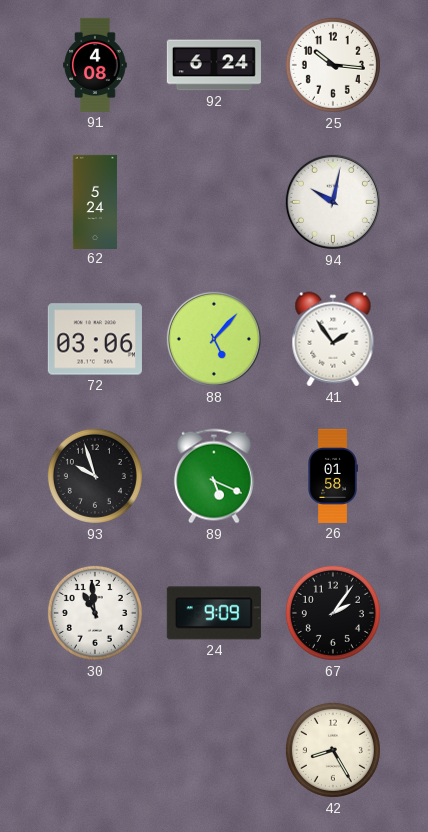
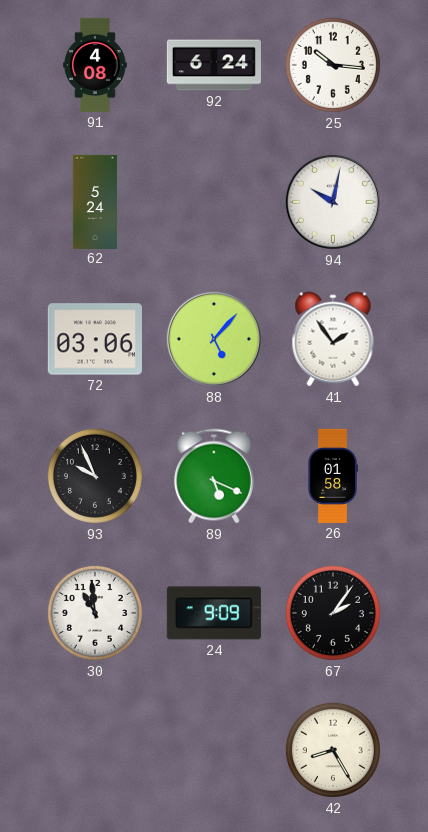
93: 9:57 -> 9:56
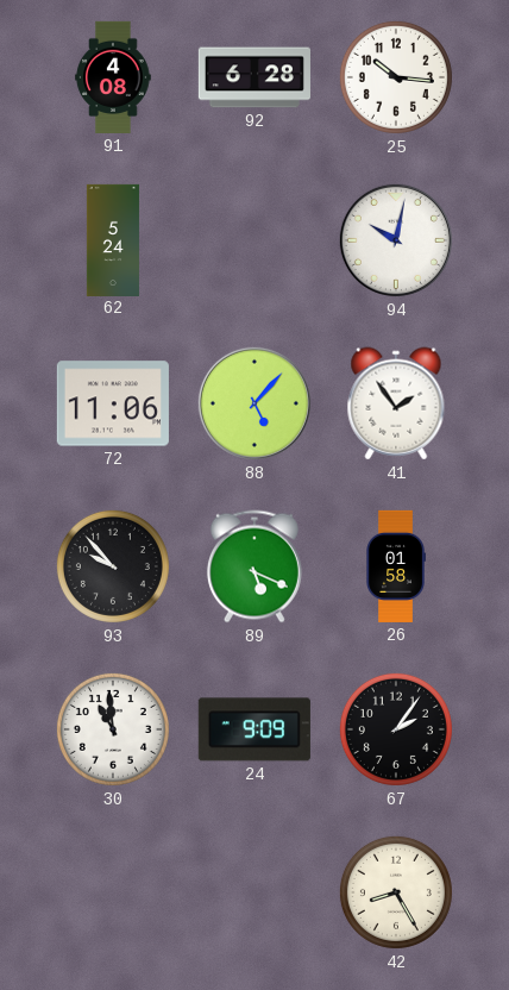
92: 6:24 -> 6:28
72: 03:06 -> 11:06
93: 9:56 -> 9:53
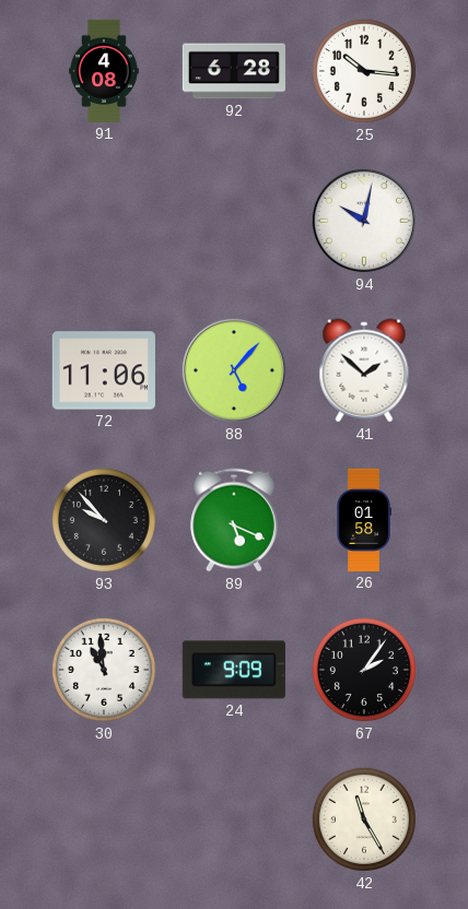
62: 5:24 -> none
41: 1:54 -> 1:52
42: 8:25 -> 11:25
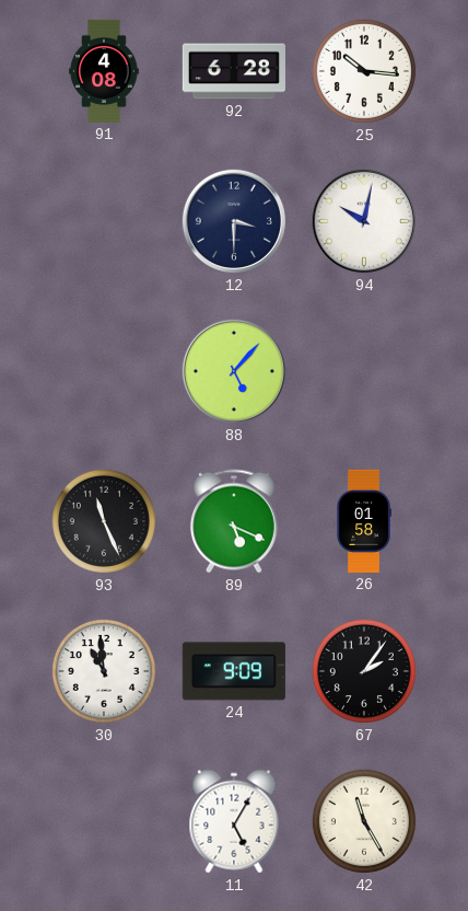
12: none -> 3:30
72: 11:06 -> none
41: 1:52 -> none
93: 9:53 -> 11:26
11: none -> 5:05
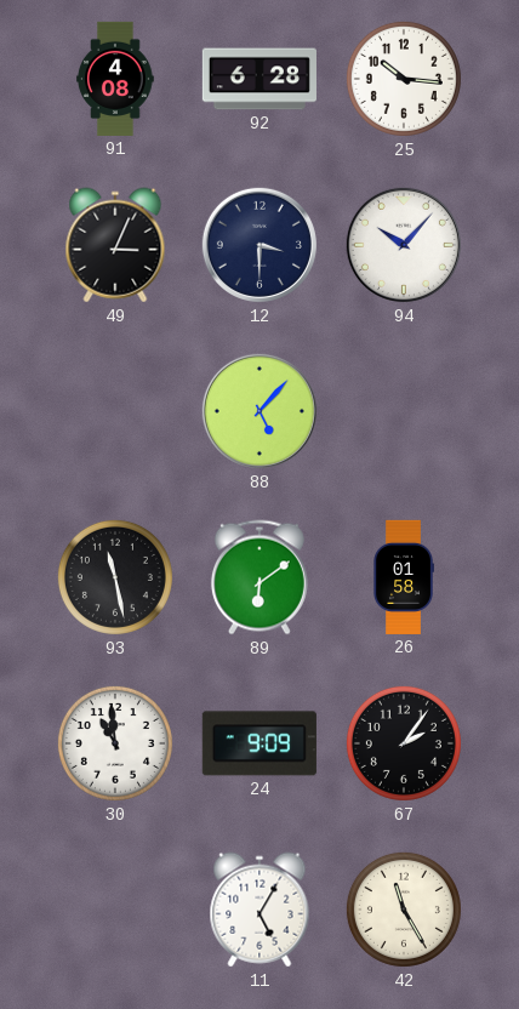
49: none -> 3:04
94: 10:02 -> 10:07
93: 11:26 -> 11:28
89: 5:19 -> 6:09
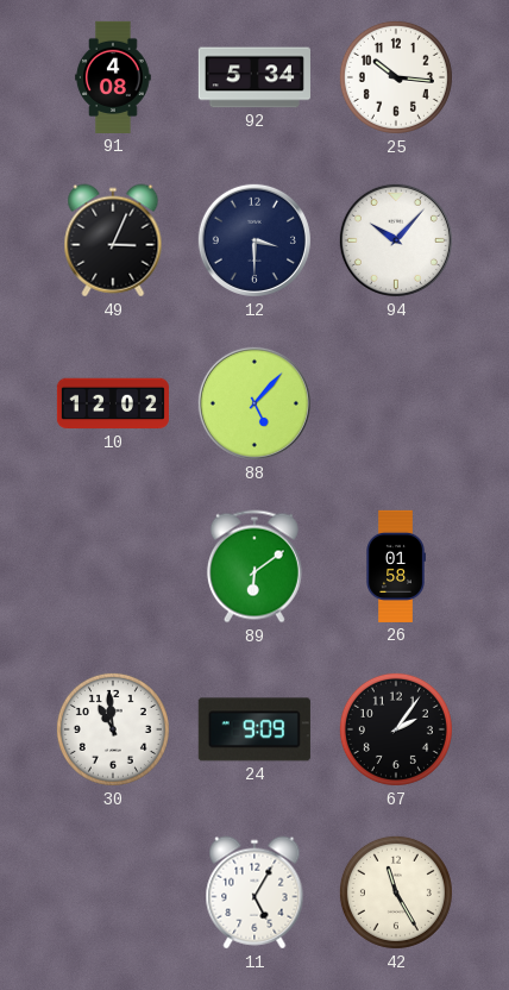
92: 6:28 -> 5:34
10: none -> 12:02
93: 11:28 -> none
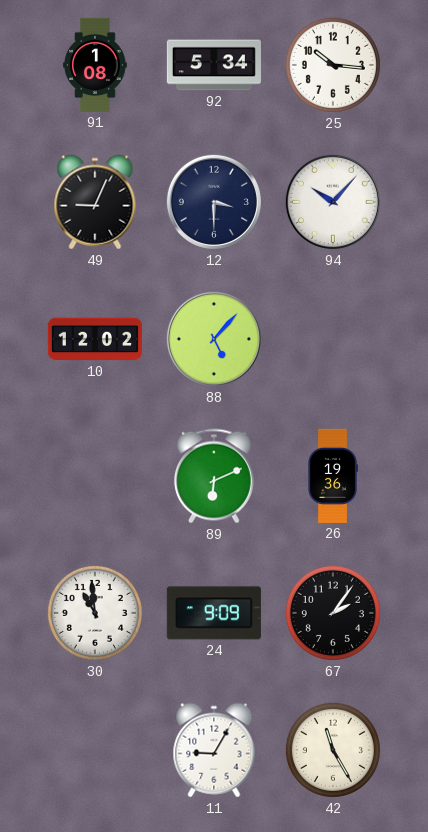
91: 4:08 -> 1:08
49: 3:04 -> 9:04
89: 6:09 -> 6:11
26: 01:58 -> 19:36
11: 5:05 -> 9:05
